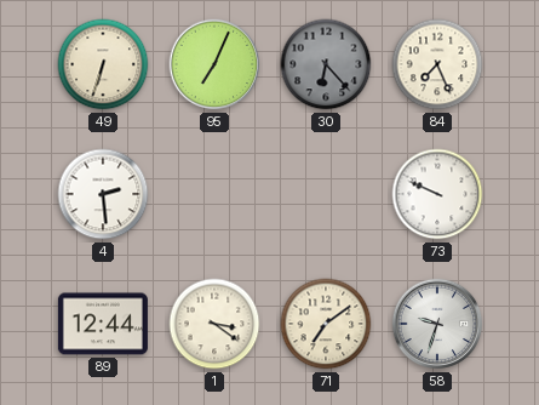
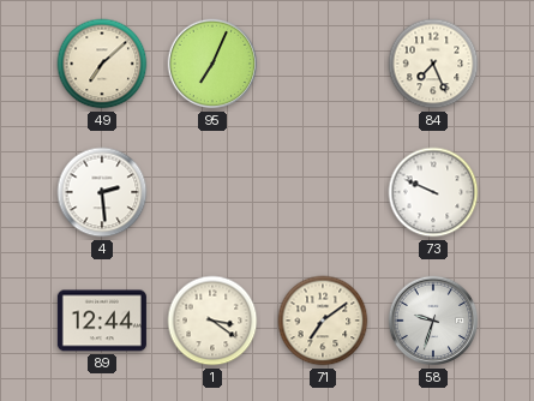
49: 6:33 -> 7:08
30: 6:23 -> none
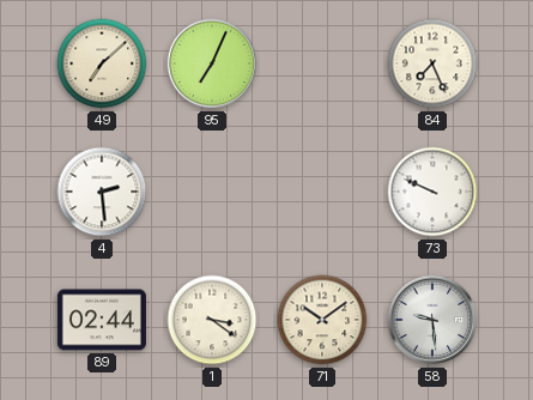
89: 12:44 -> 02:44
71: 7:09 -> 10:09
58: 9:33 -> 9:29
